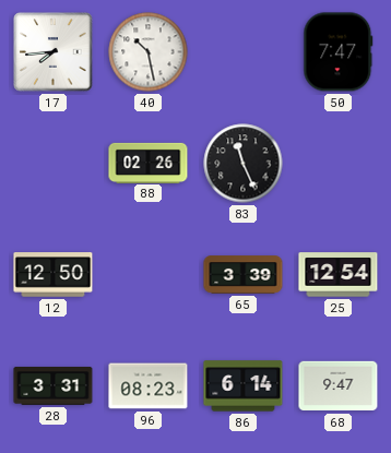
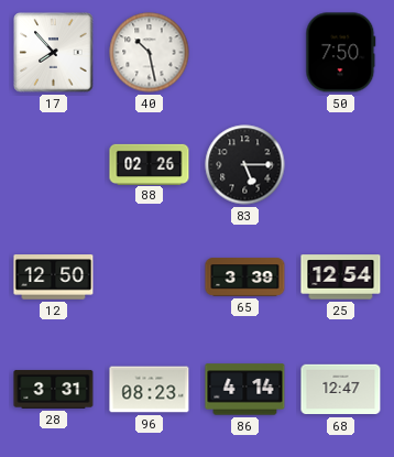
17: 7:44 -> 7:53
50: 7:47 -> 7:50
83: 11:26 -> 5:15
86: 6:14 -> 4:14
68: 9:47 -> 12:47
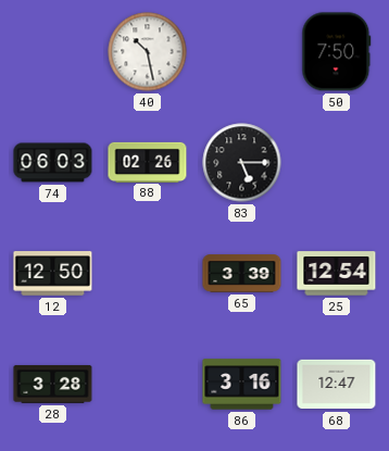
17: 7:53 -> none
74: none -> 06:03
28: 3:31 -> 3:28
96: 08:23 -> none
86: 4:14 -> 3:16
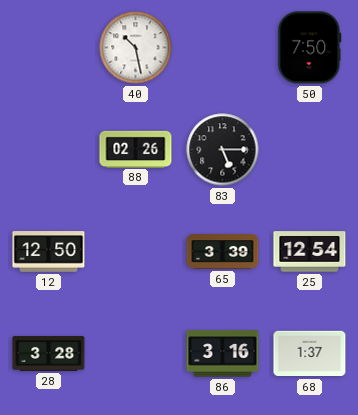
74: 06:03 -> none
68: 12:47 -> 1:37
